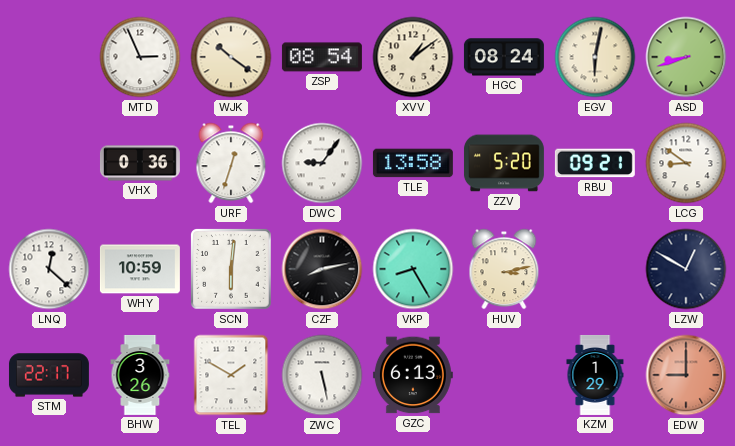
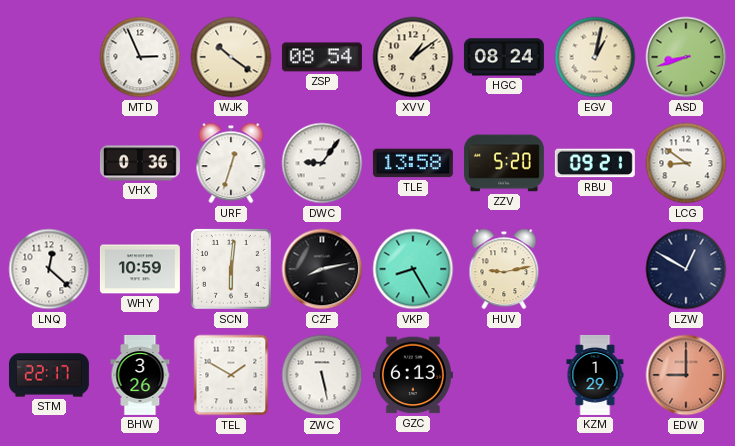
EGV: 6:02 -> 1:02
HUV: 3:13 -> 9:13
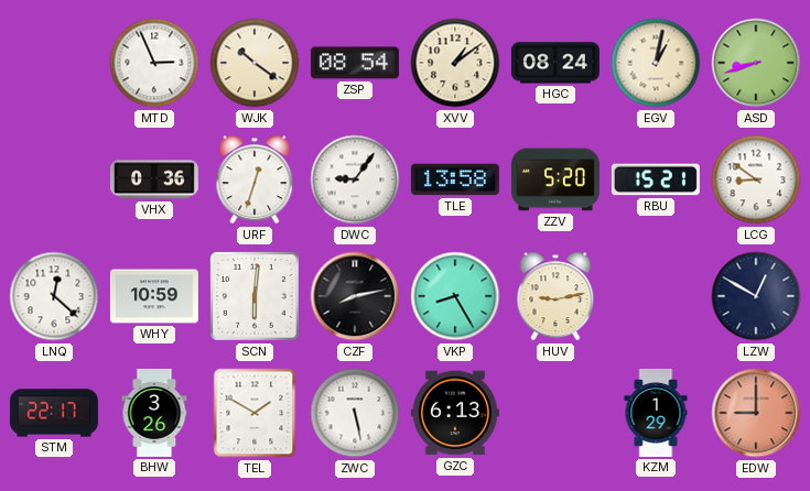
RBU: 09:21 -> 15:21
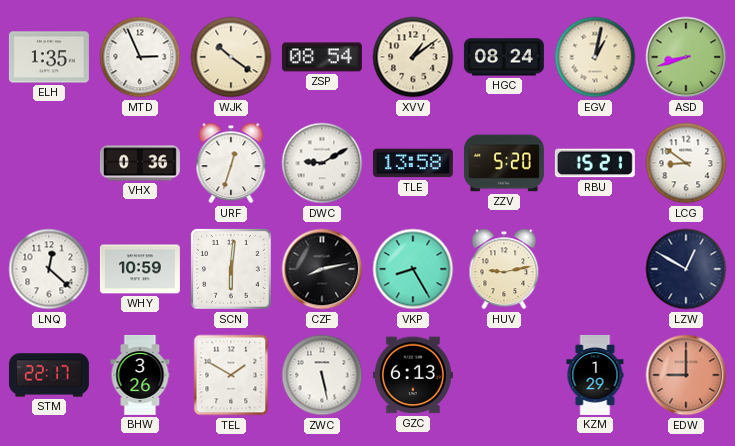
ELH: none -> 1:35
DWC: 9:06 -> 9:10
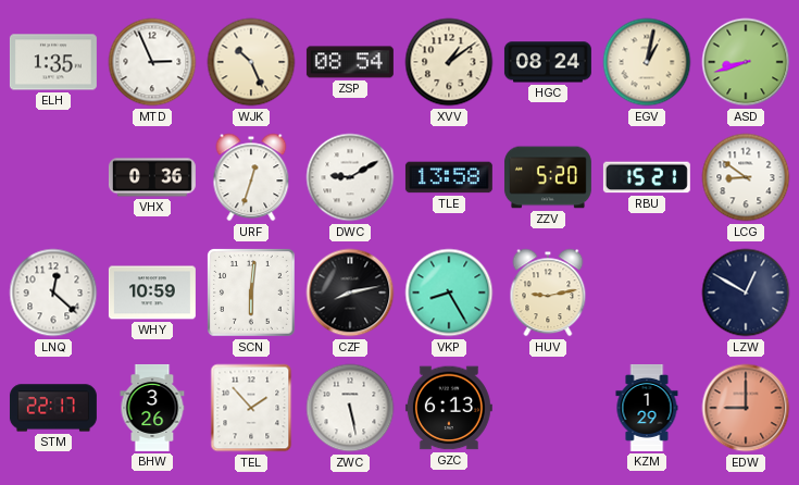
WJK: 10:21 -> 10:26
TEL: 1:50 -> 1:53
